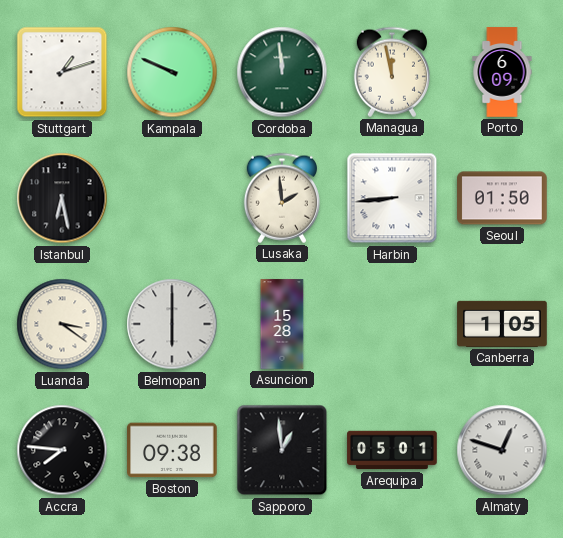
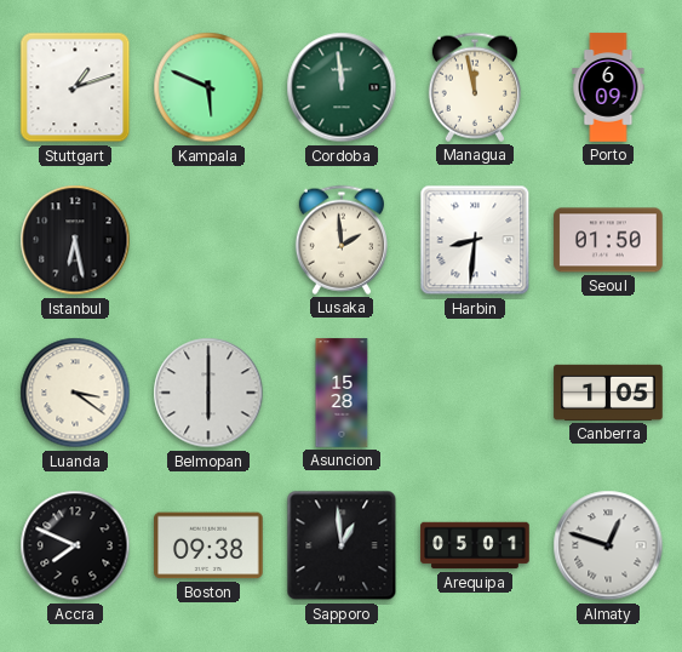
Kampala: 9:49 -> 5:49
Harbin: 8:44 -> 8:31
Accra: 7:46 -> 7:49
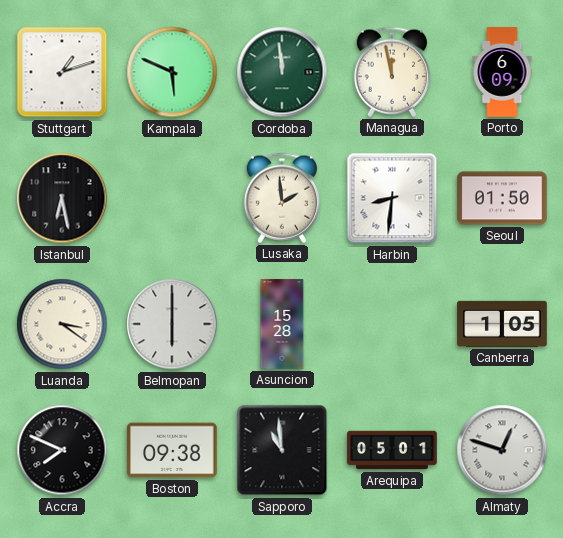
Sapporo: 12:59 -> 10:59
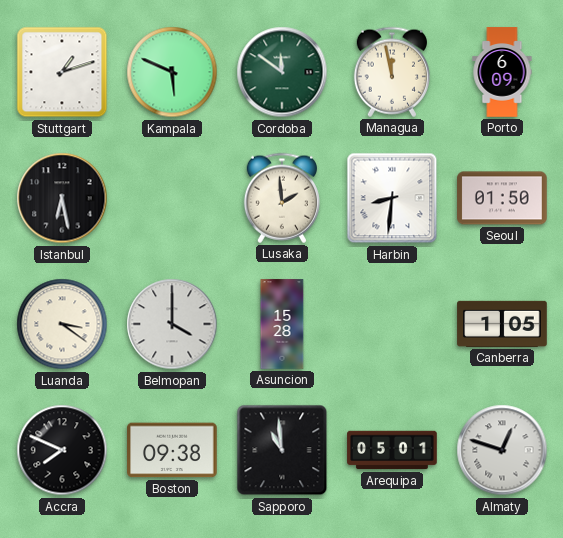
Cordoba: 11:59 -> 11:51
Belmopan: 6:00 -> 4:00
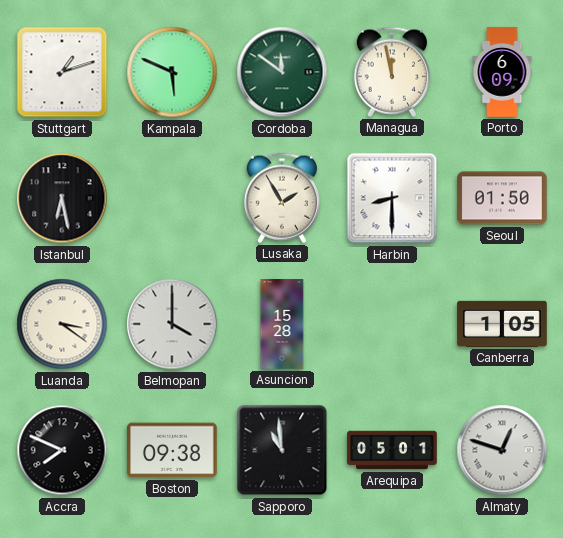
Lusaka: 1:59 -> 1:55
Harbin: 8:31 -> 8:30
